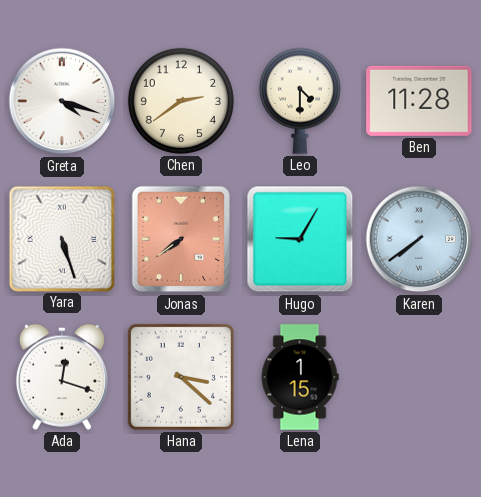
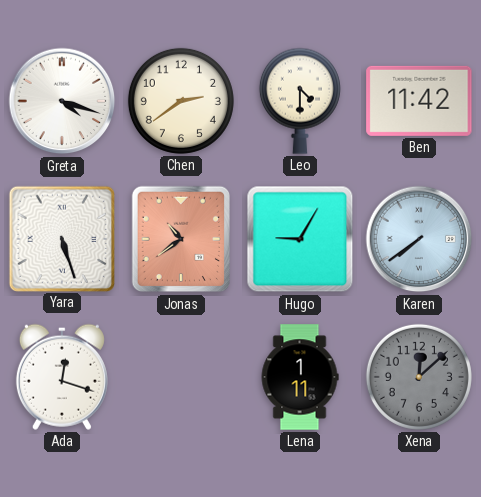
Ben: 11:28 -> 11:42
Jonas: 7:39 -> 10:39
Hana: 3:22 -> none
Lena: 1:15 -> 1:11
Xena: none -> 12:08
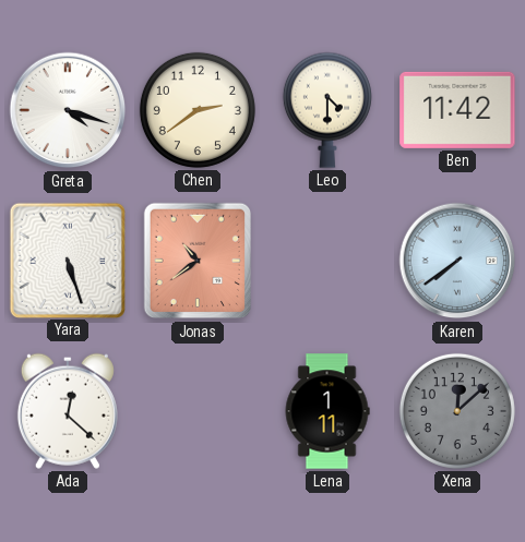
Hugo: 9:05 -> none
Ada: 12:18 -> 12:22
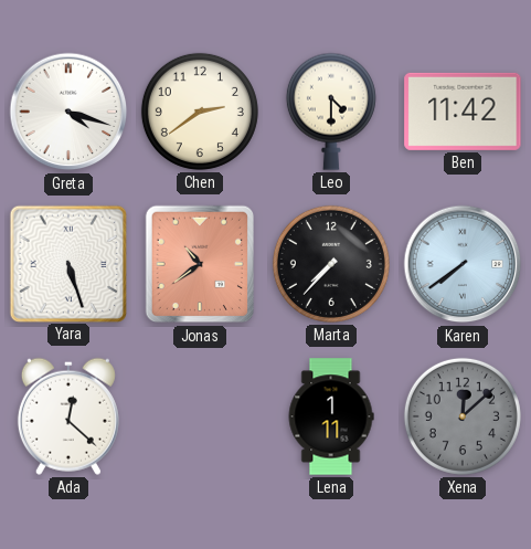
Marta: none -> 7:37
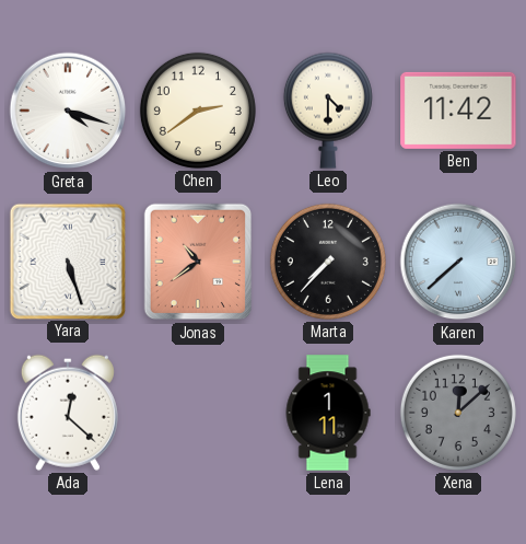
Karen: 7:39 -> 7:38
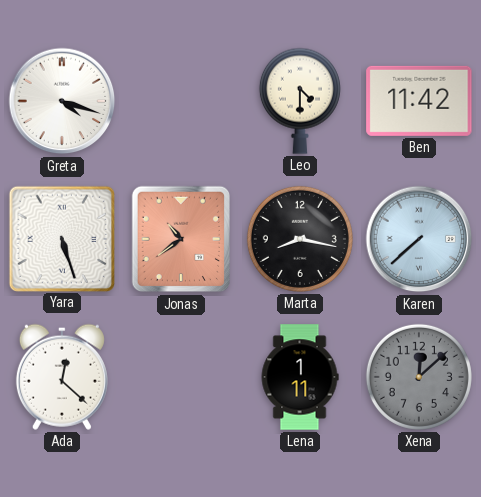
Chen: 2:39 -> none
Marta: 7:37 -> 8:17
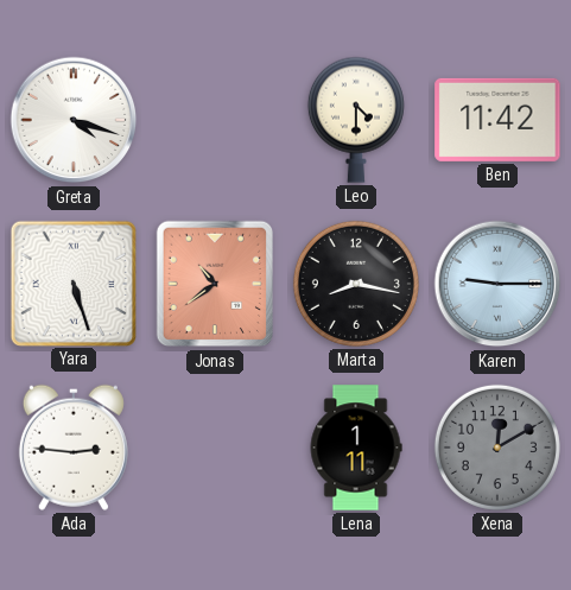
Karen: 7:38 -> 9:15
Ada: 12:22 -> 2:46
Xena: 12:08 -> 12:10
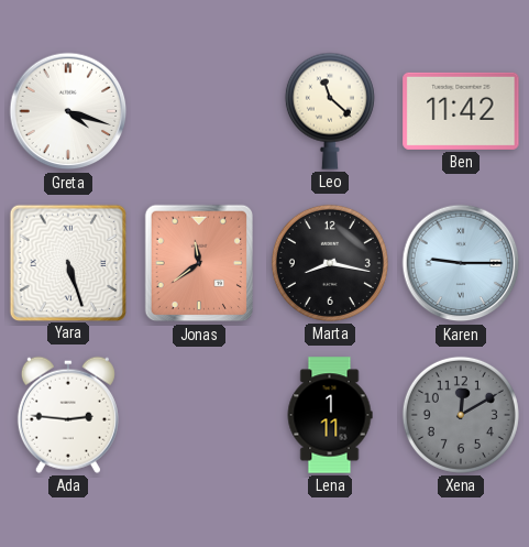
Leo: 4:30 -> 11:22
Jonas: 10:39 -> 11:39
